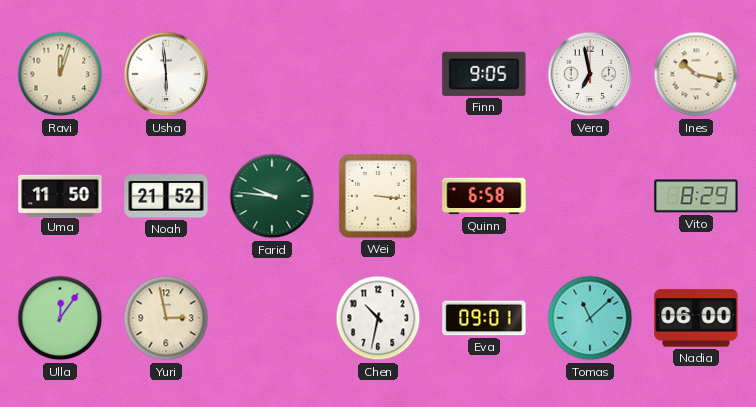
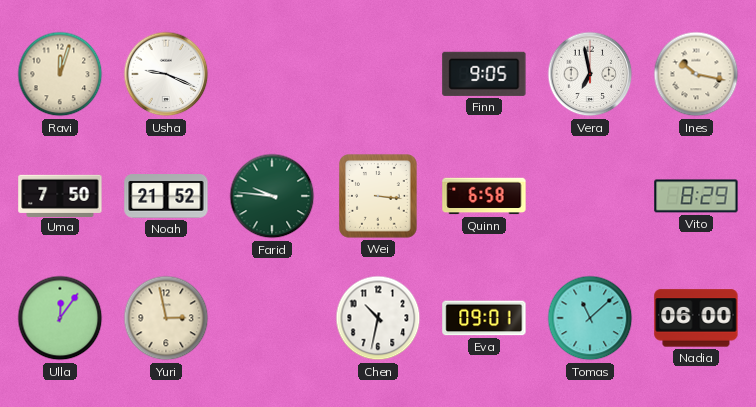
Usha: 5:59 -> 9:19
Uma: 11:50 -> 7:50
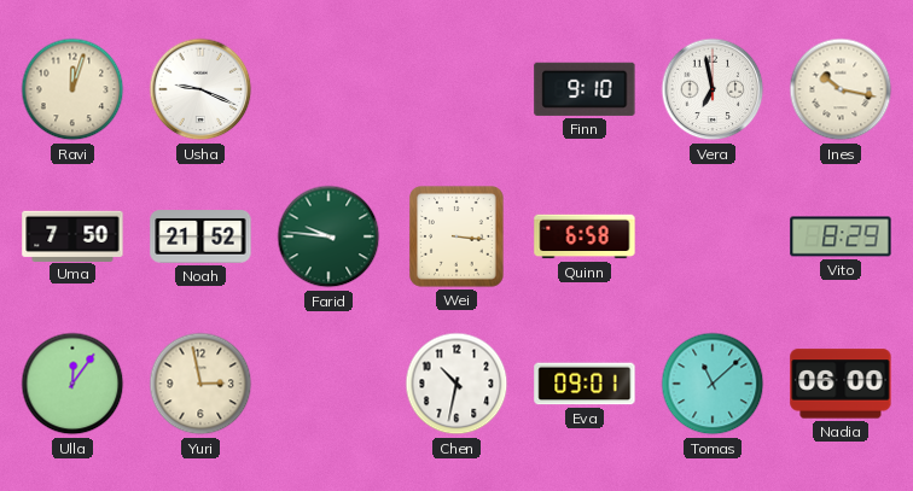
Finn: 9:05 -> 9:10
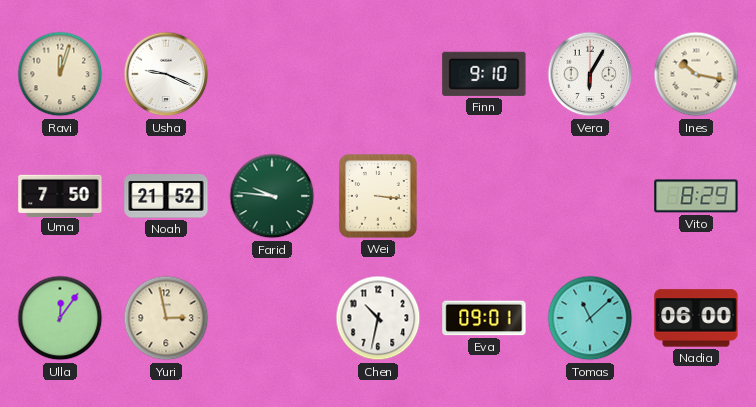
Vera: 6:58 -> 6:05
Quinn: 6:58 -> none
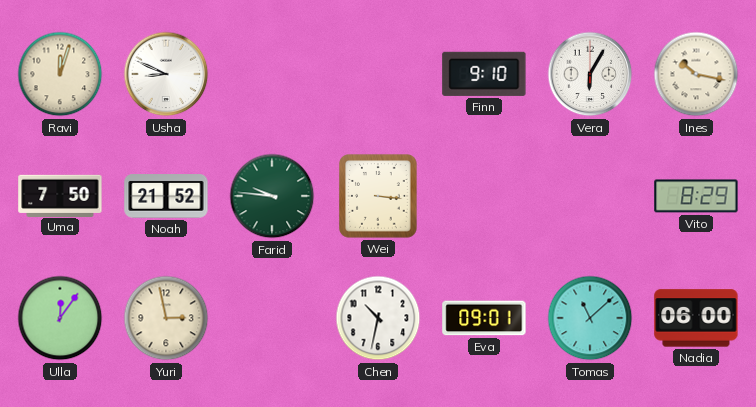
Usha: 9:19 -> 8:49
